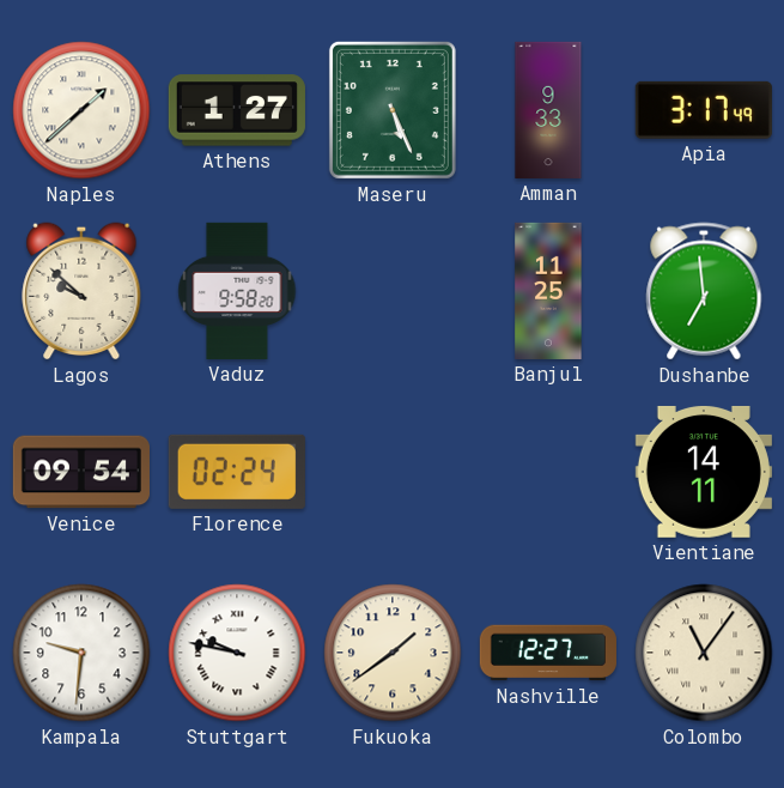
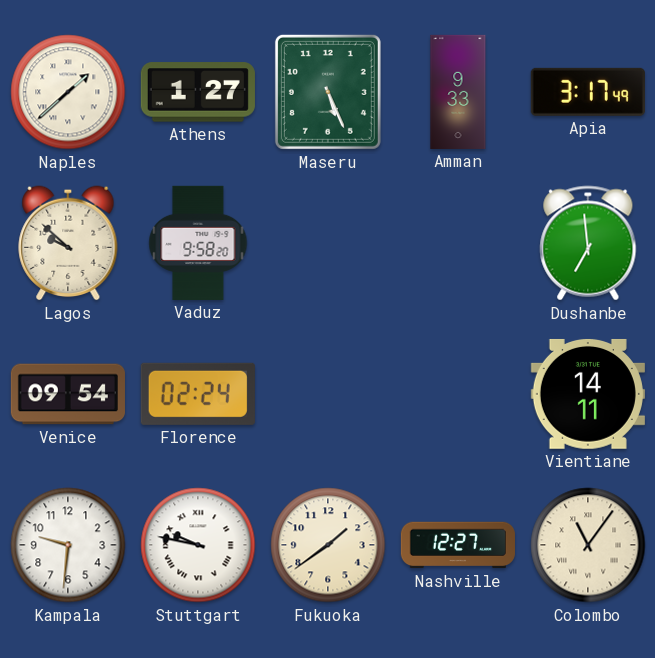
Banjul: 11:25 -> none
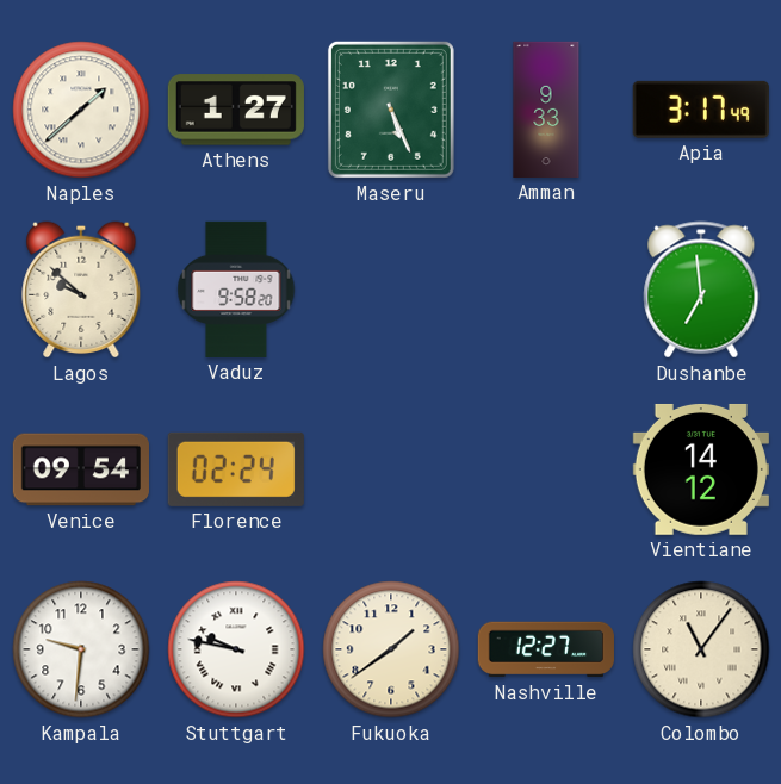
Vientiane: 14:11 -> 14:12
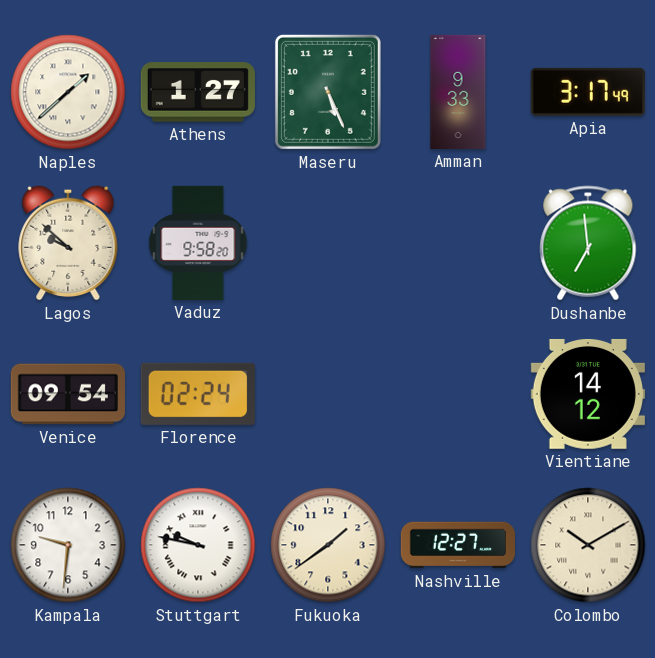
Colombo: 11:06 -> 10:10
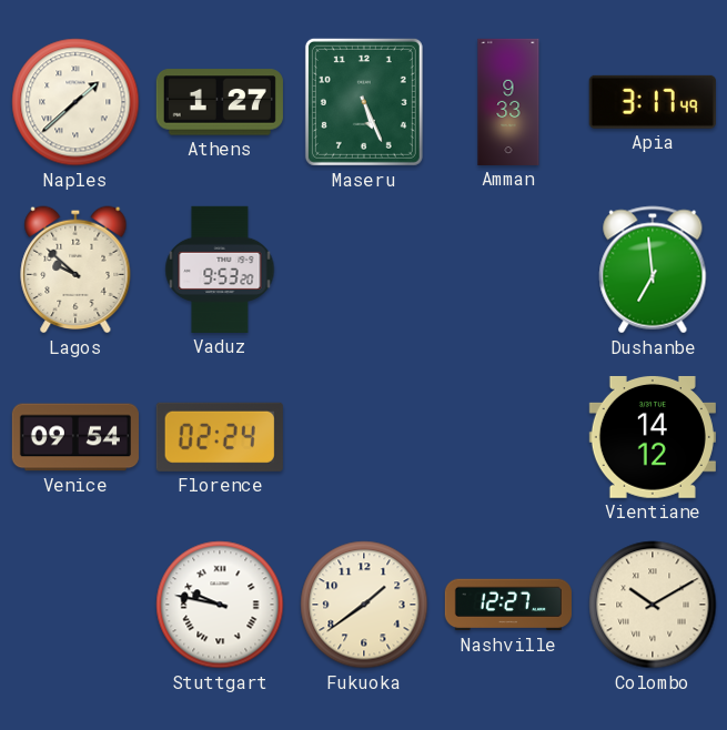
Vaduz: 9:58 -> 9:53
Kampala: 9:31 -> none
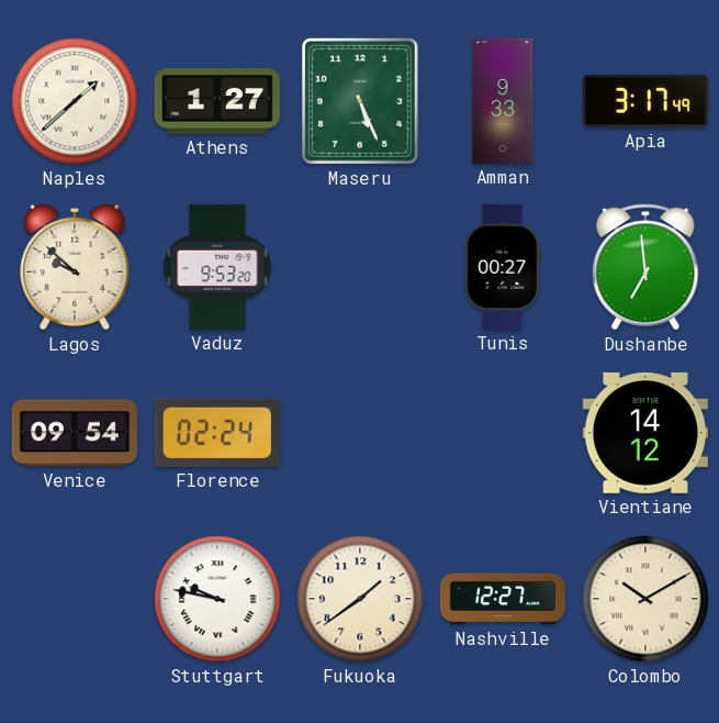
Tunis: none -> 00:27
